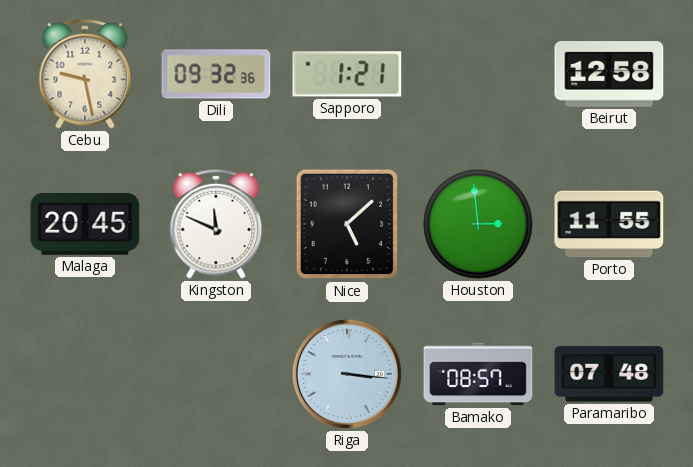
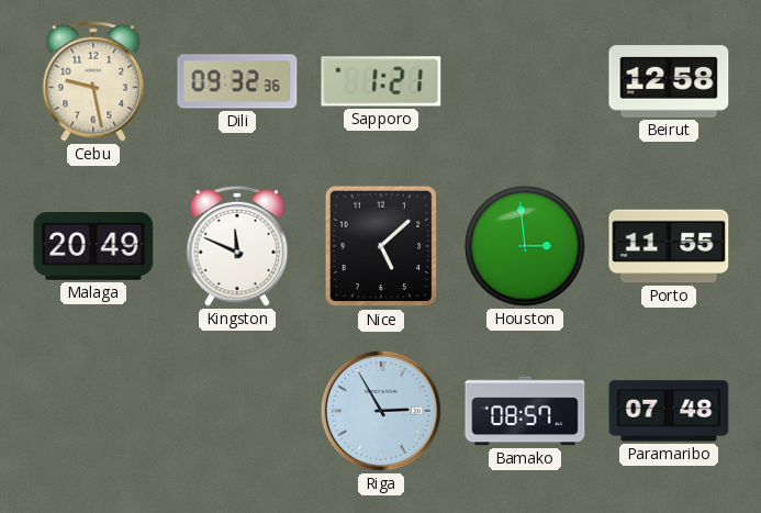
Malaga: 20:45 -> 20:49
Riga: 3:16 -> 2:55
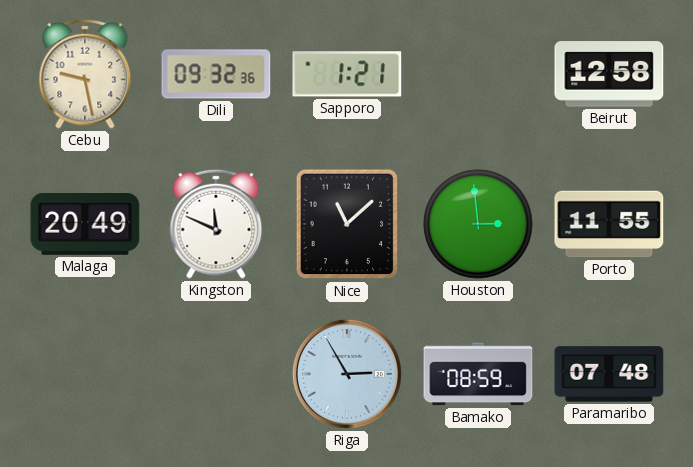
Nice: 5:08 -> 11:08
Bamako: 08:57 -> 08:59
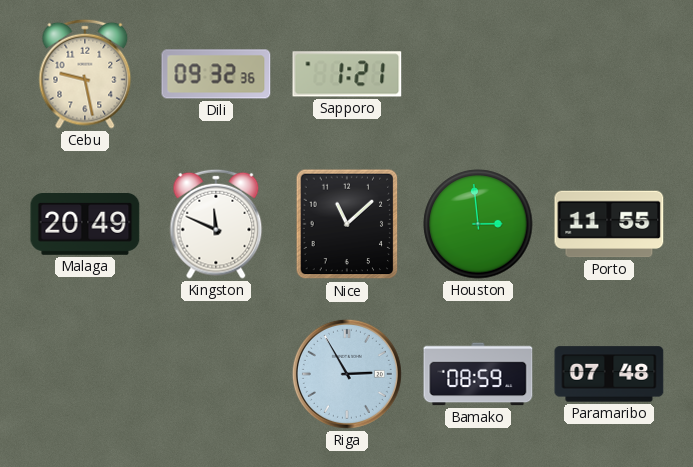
Beirut: 12:58 -> none
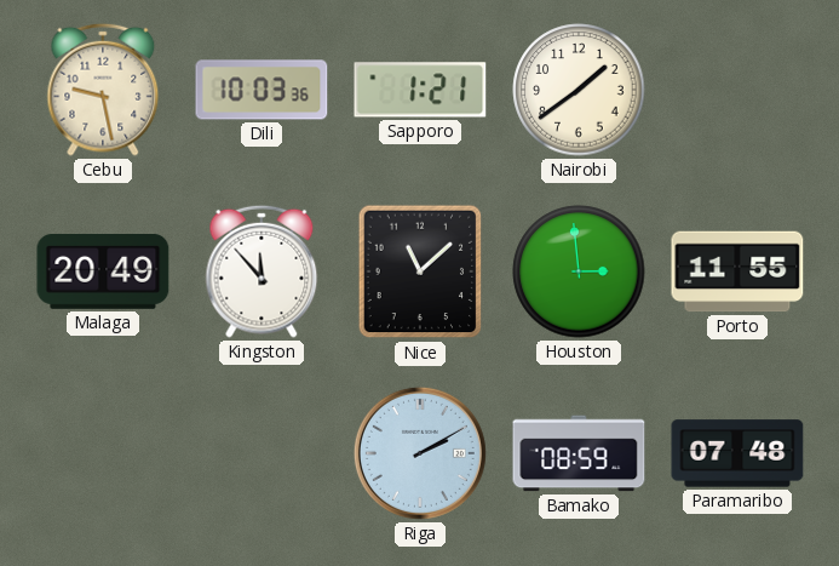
Dili: 09:32 -> 10:03
Nairobi: none -> 1:39
Kingston: 11:49 -> 11:53
Riga: 2:55 -> 2:10
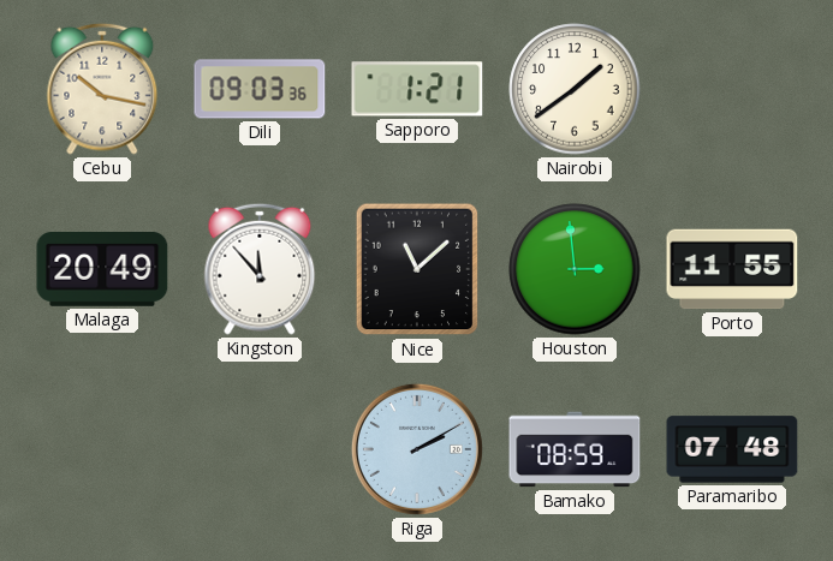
Cebu: 9:28 -> 10:17
Dili: 10:03 -> 09:03
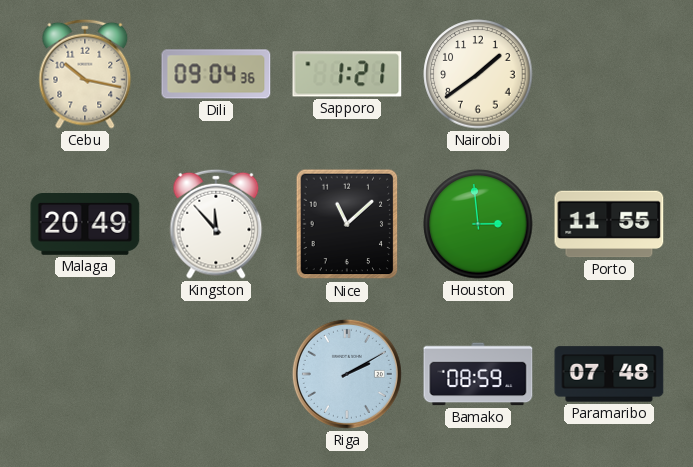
Dili: 09:03 -> 09:04
